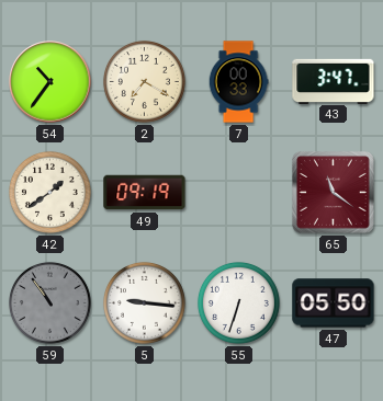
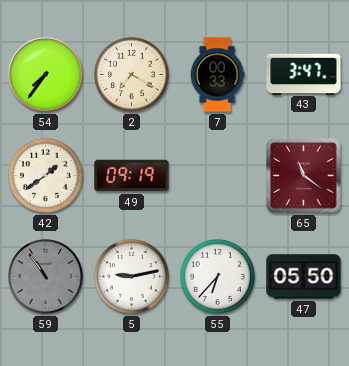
54: 10:36 -> 7:36
5: 9:16 -> 9:13
55: 6:33 -> 6:37
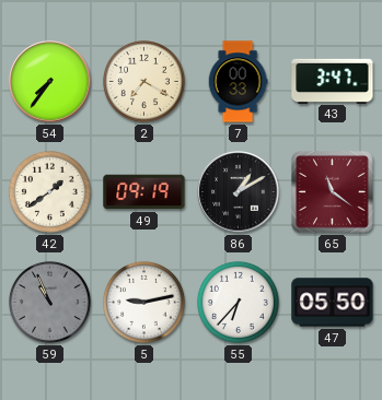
86: none -> 1:10
59: 10:54 -> 10:56
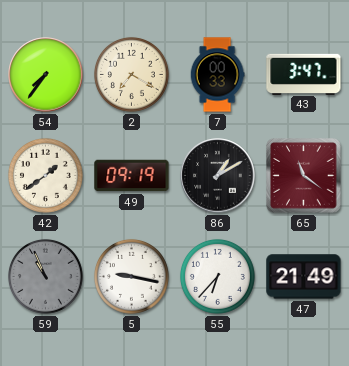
5: 9:13 -> 9:17
47: 05:50 -> 21:49
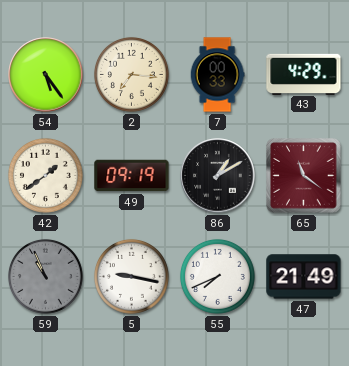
54: 7:36 -> 5:24
2: 7:20 -> 7:16
43: 3:47 -> 4:29
55: 6:37 -> 7:41
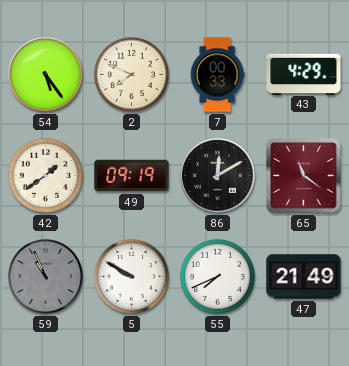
2: 7:16 -> 7:49
86: 1:10 -> 12:10
5: 9:17 -> 9:50
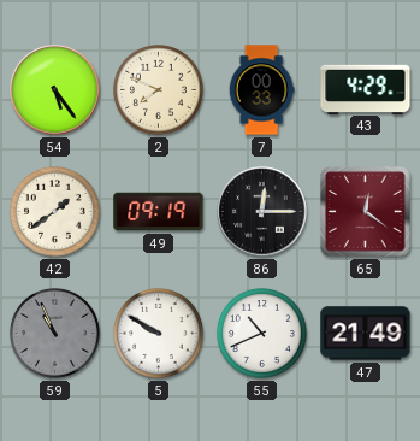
86: 12:10 -> 12:15
65: 11:21 -> 12:21
55: 7:41 -> 10:41
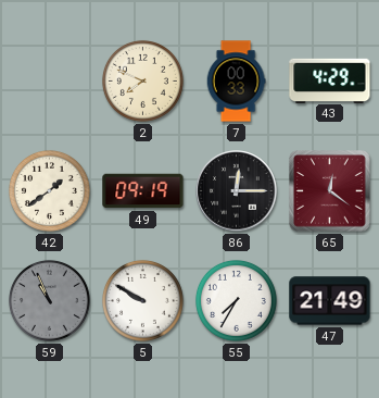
54: 5:24 -> none
55: 10:41 -> 7:35
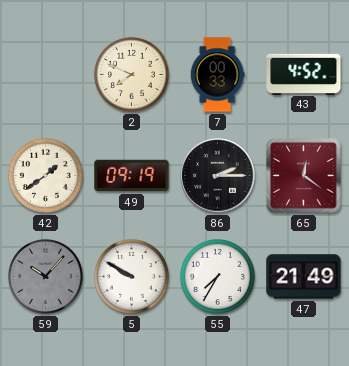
43: 4:29 -> 4:52
86: 12:15 -> 2:15
59: 10:56 -> 10:07
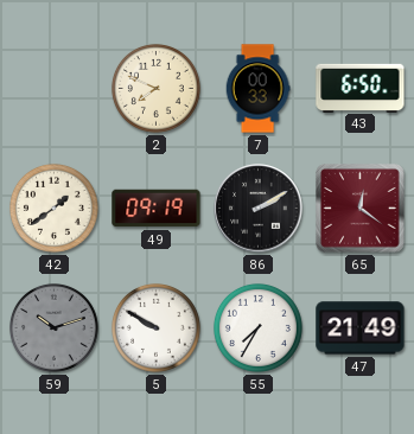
43: 4:52 -> 6:50
86: 2:15 -> 2:10
59: 10:07 -> 10:12
